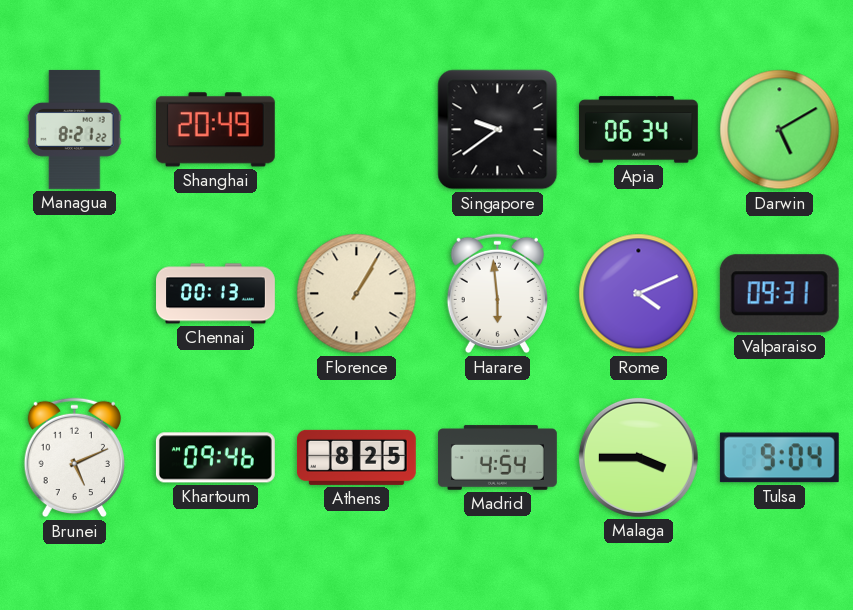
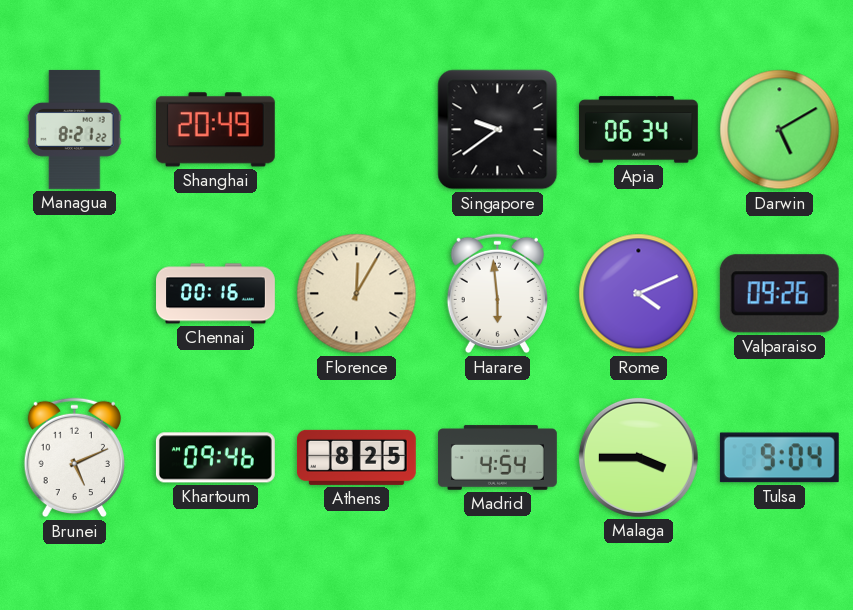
Chennai: 00:13 -> 00:16
Florence: 1:05 -> 12:05
Valparaiso: 09:31 -> 09:26
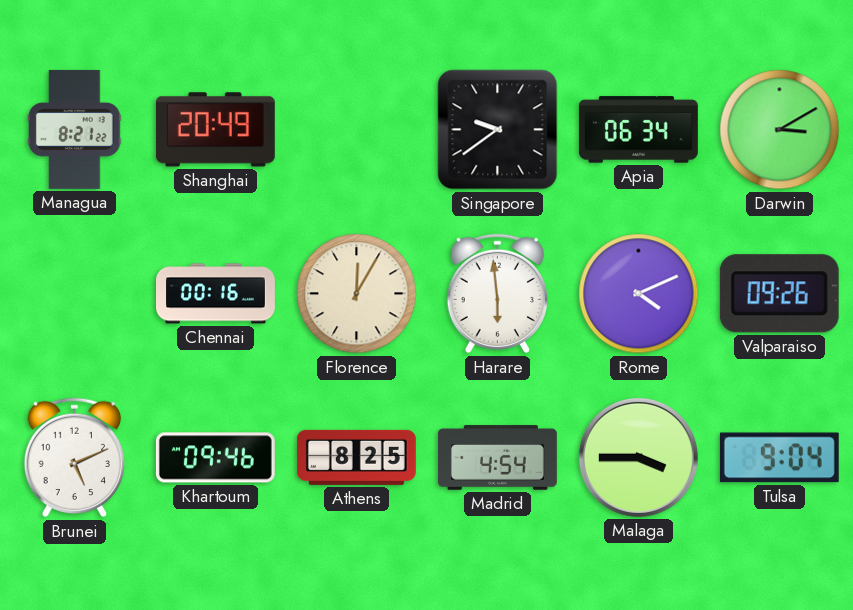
Darwin: 5:10 -> 3:10
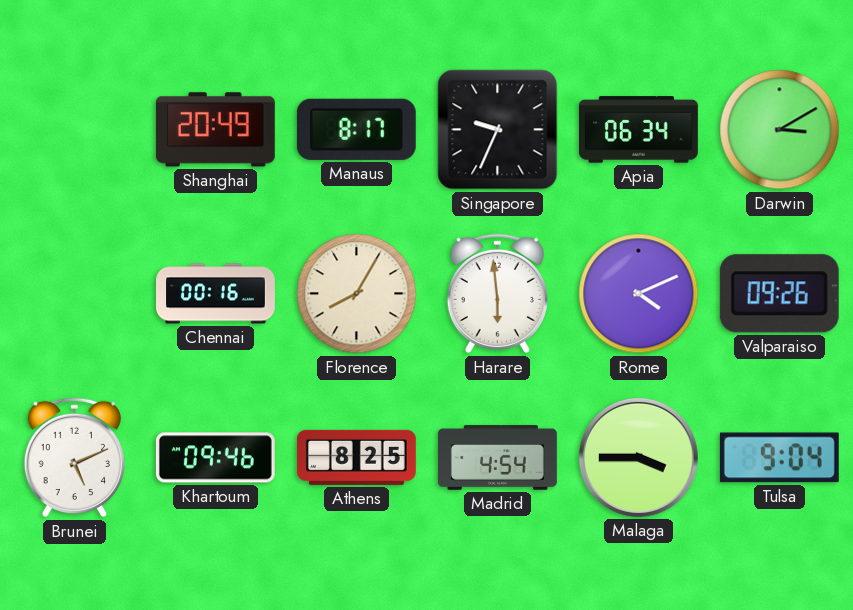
Managua: 8:21 -> none
Manaus: none -> 8:17
Singapore: 9:39 -> 9:34
Florence: 12:05 -> 8:05
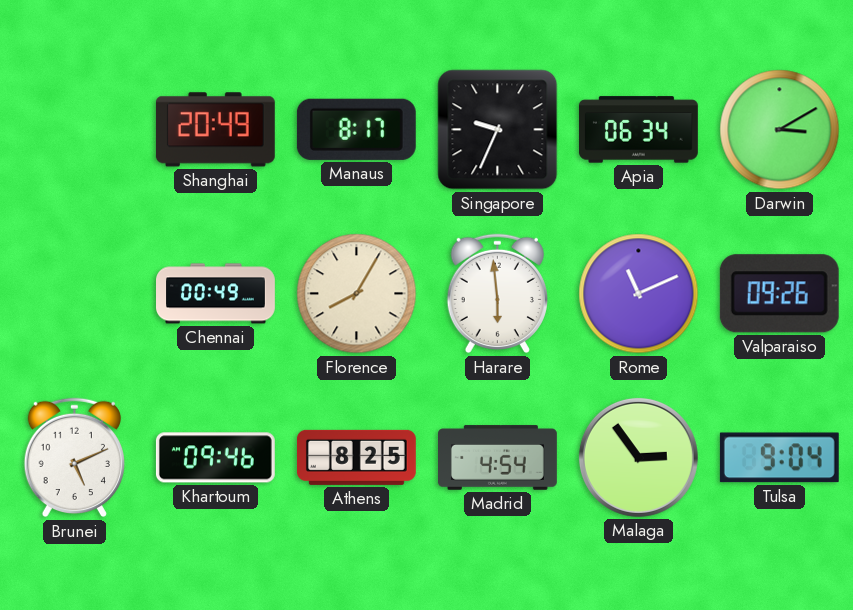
Chennai: 00:16 -> 00:49
Rome: 4:11 -> 11:11
Malaga: 3:45 -> 2:54
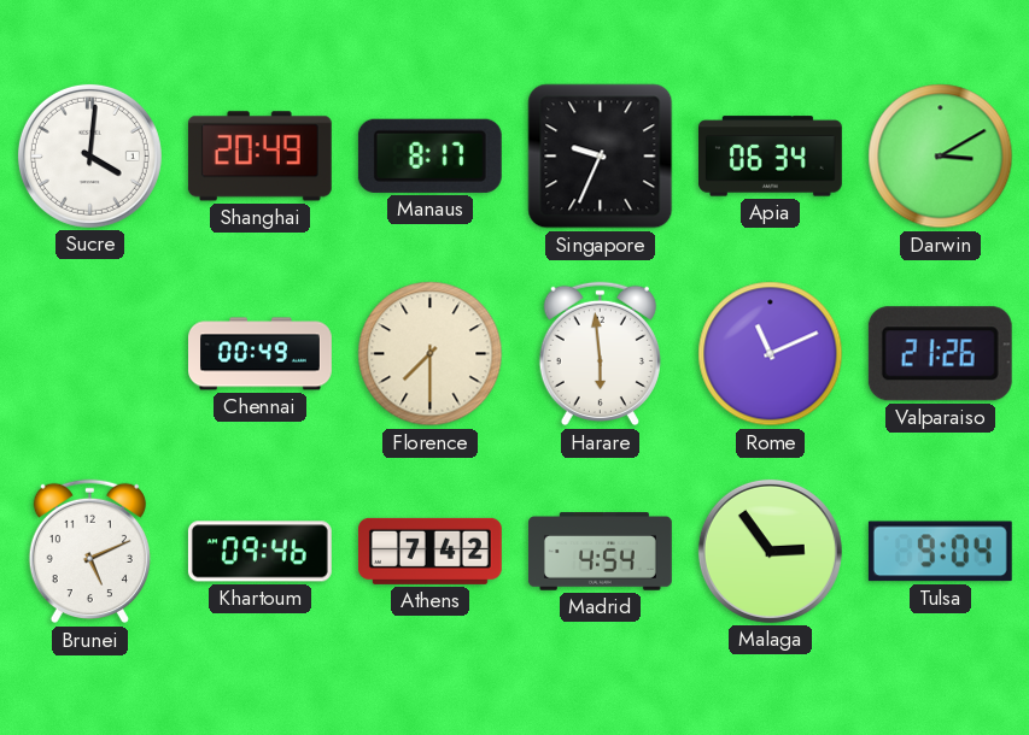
Sucre: none -> 4:01
Florence: 8:05 -> 7:30
Valparaiso: 09:26 -> 21:26
Athens: 8:25 -> 7:42
